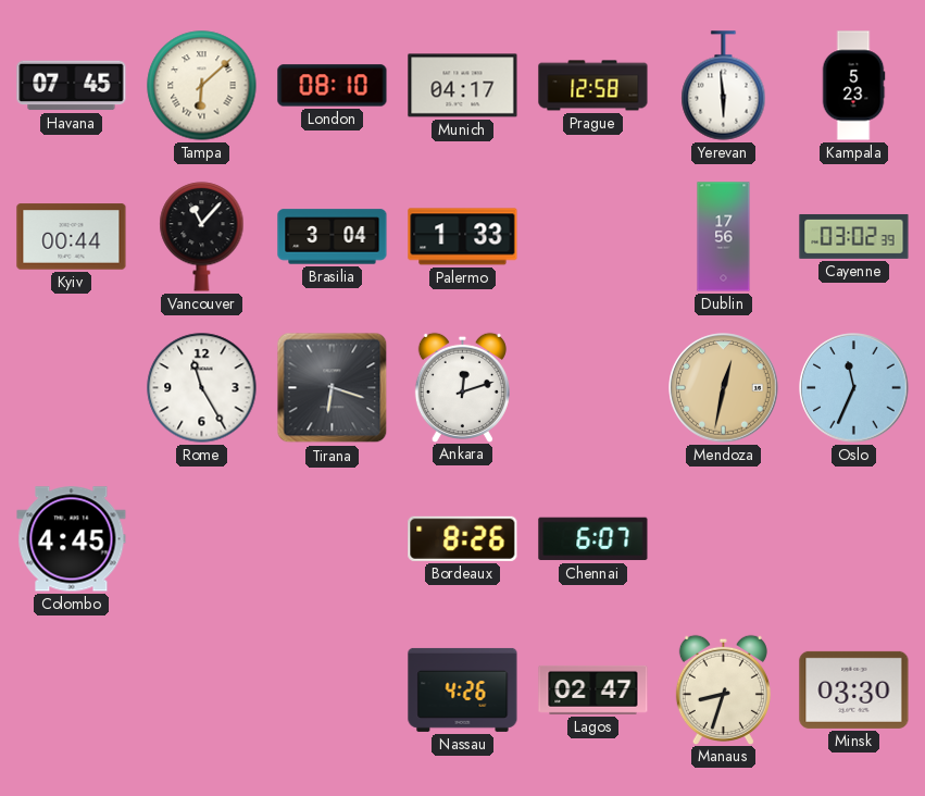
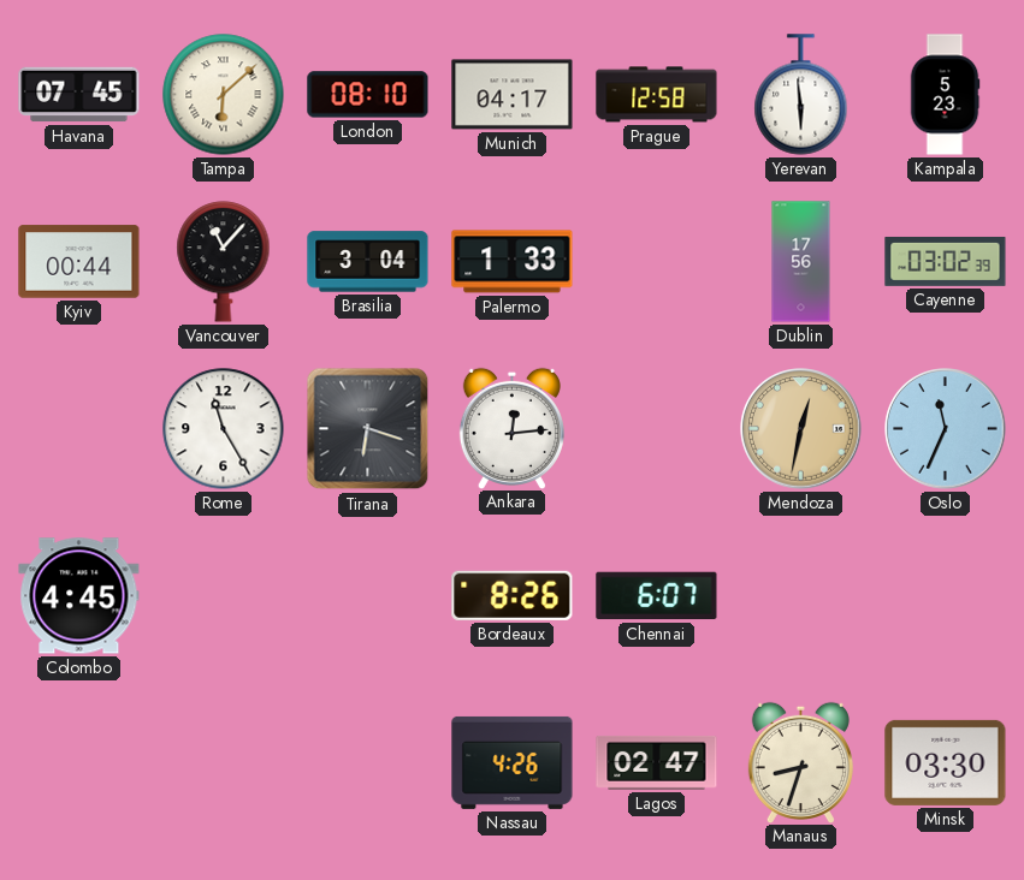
Ankara: 12:12 -> 12:14
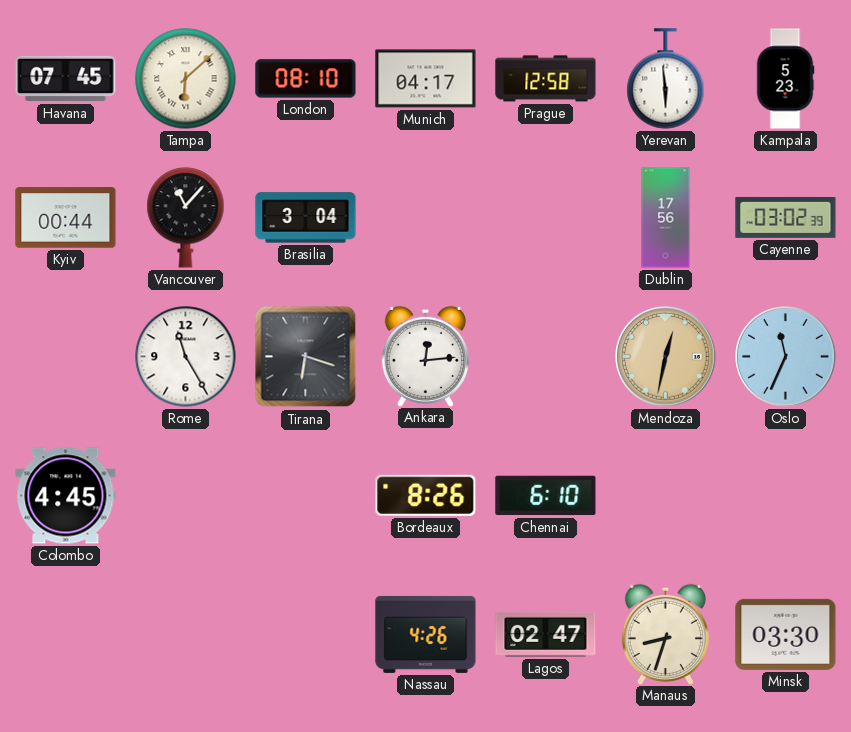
Palermo: 1:33 -> none
Chennai: 6:07 -> 6:10
